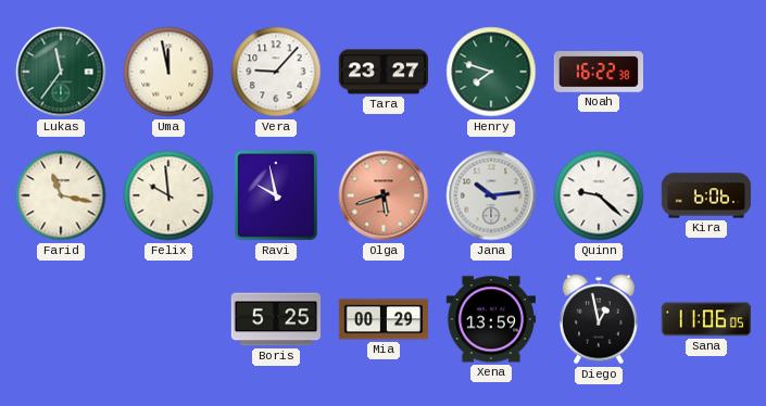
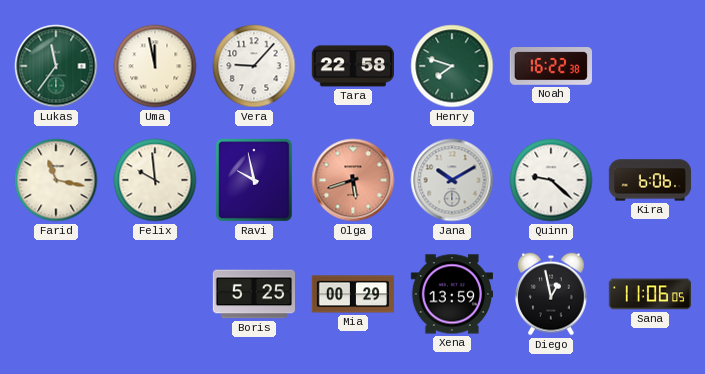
Tara: 23:27 -> 22:58
Jana: 10:14 -> 10:10
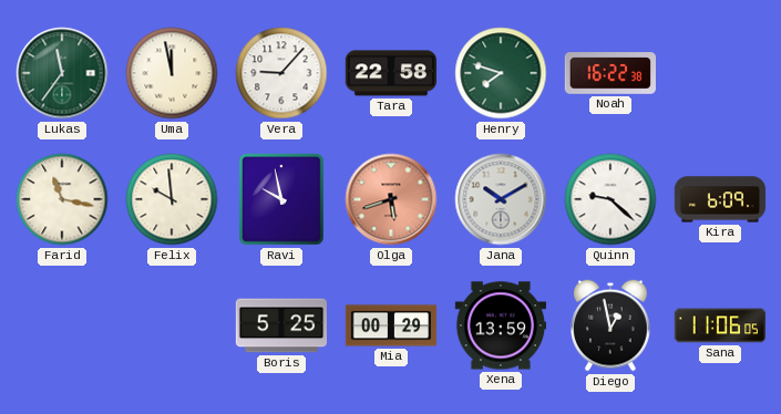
Kira: 6:06 -> 6:09
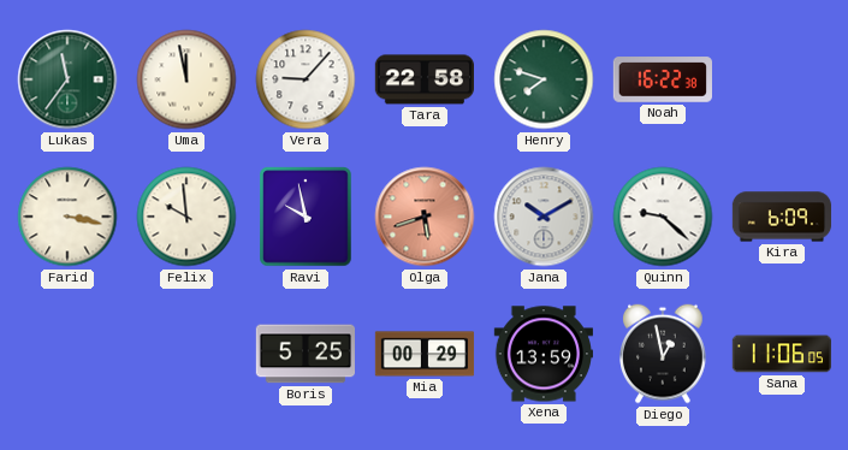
Farid: 11:17 -> 3:17
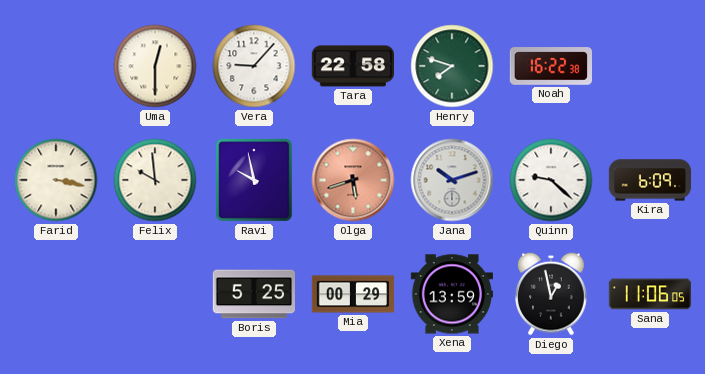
Lukas: 11:36 -> none
Uma: 11:58 -> 12:30
Jana: 10:10 -> 10:12
